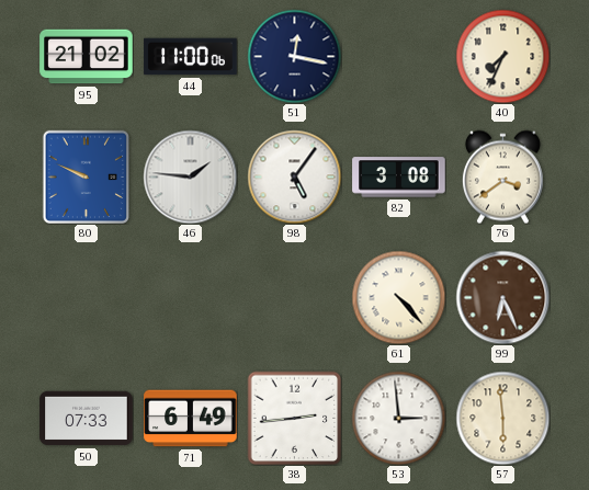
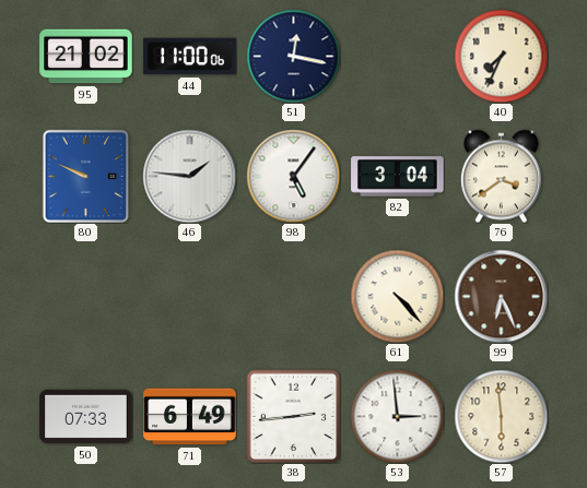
82: 3:08 -> 3:04
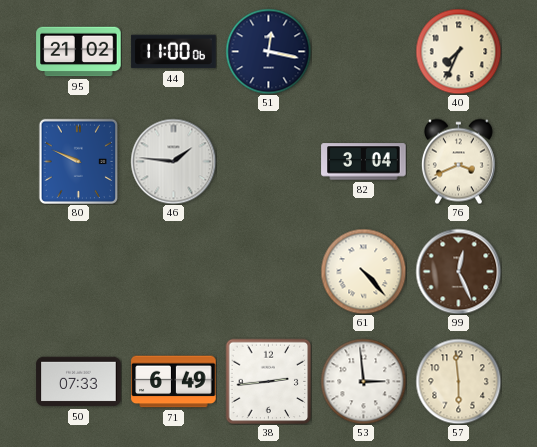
98: 5:06 -> none
76: 3:39 -> 3:41
99: 6:26 -> 12:26
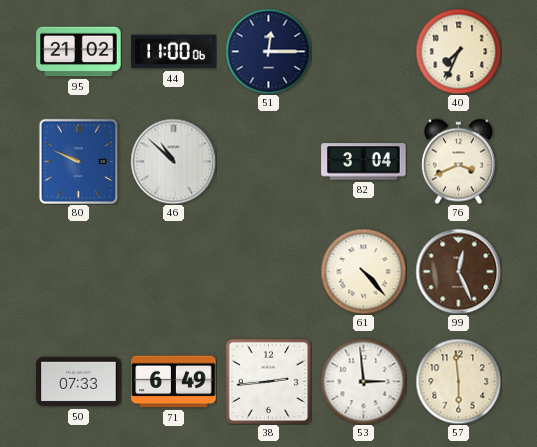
51: 12:17 -> 12:15
46: 1:46 -> 10:52
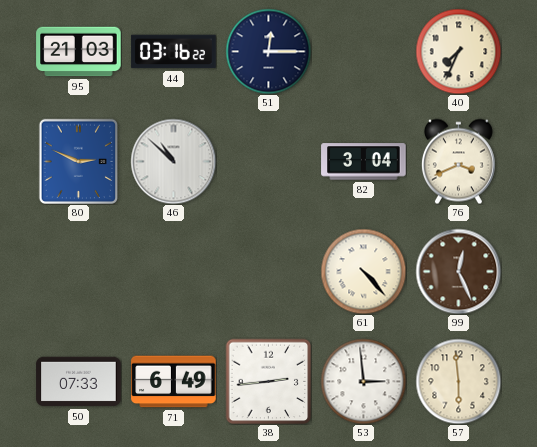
95: 21:02 -> 21:03
44: 11:00 -> 03:16
80: 9:49 -> 2:49
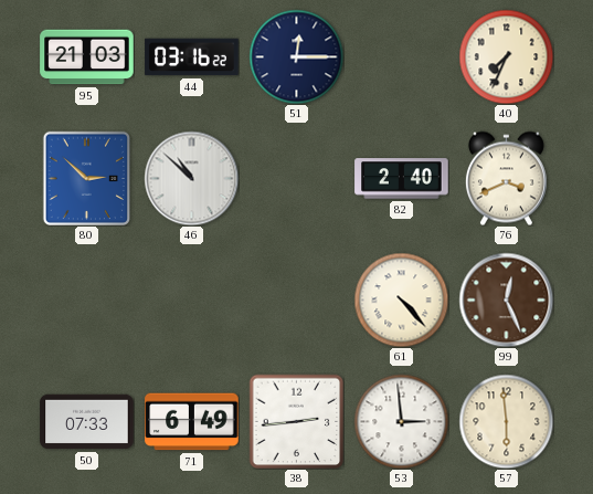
80: 2:49 -> 2:52
82: 3:04 -> 2:40
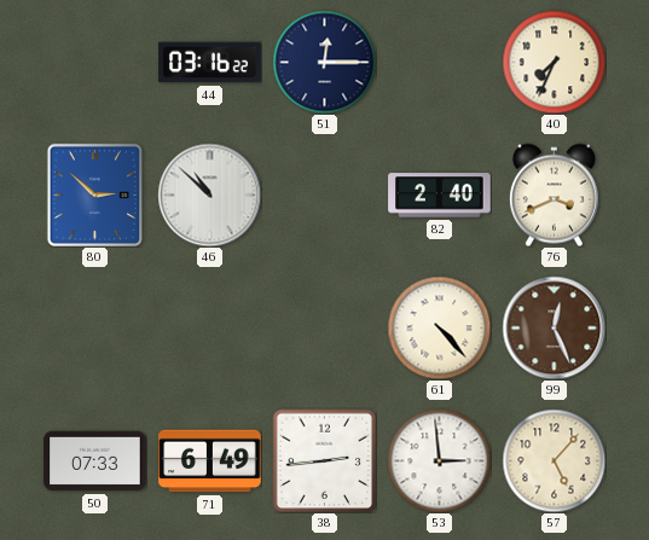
95: 21:03 -> none
57: 5:59 -> 5:07
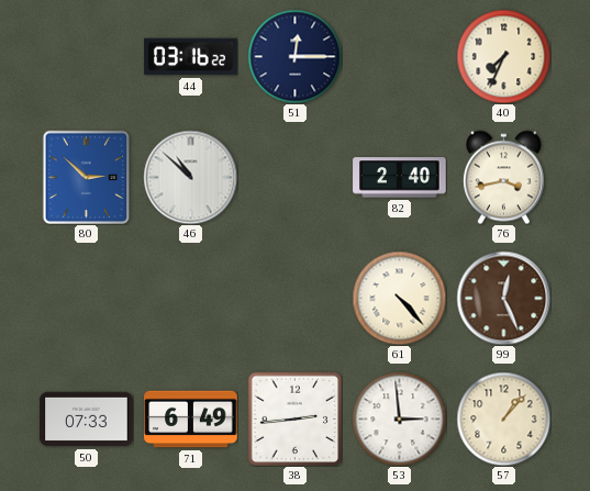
76: 3:41 -> 3:43
57: 5:07 -> 1:07
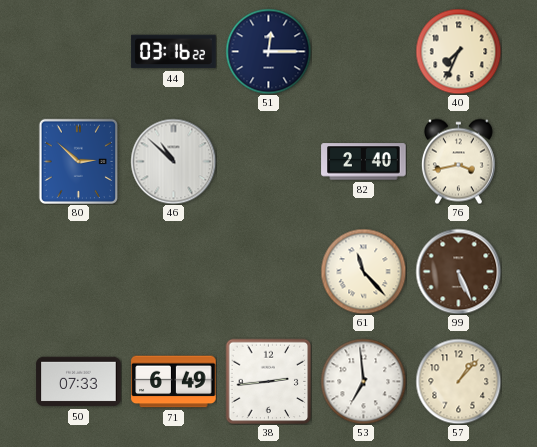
61: 4:23 -> 11:23
99: 12:26 -> 5:26
53: 2:59 -> 6:59
